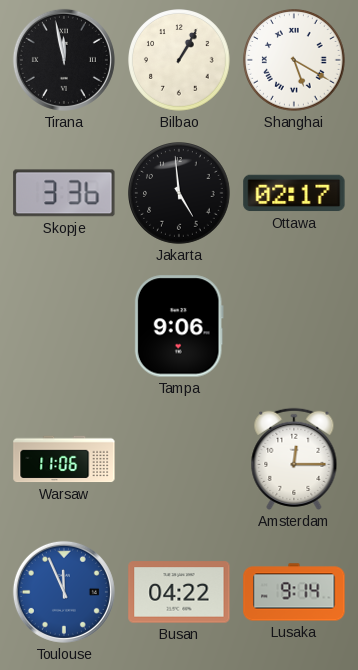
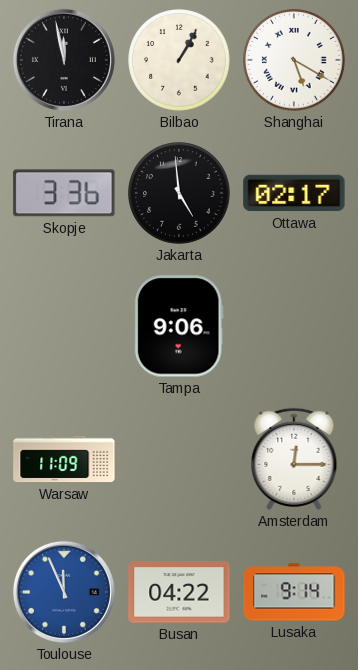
Warsaw: 11:06 -> 11:09
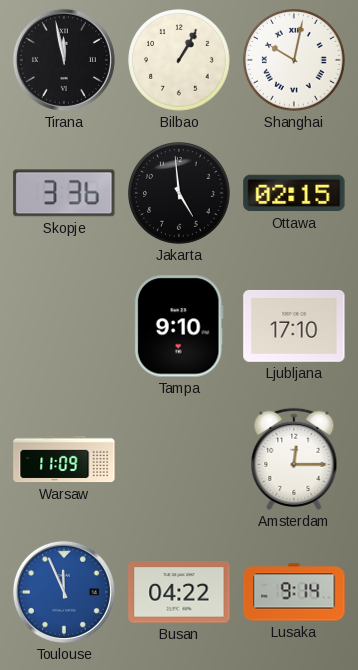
Shanghai: 5:20 -> 10:02
Ottawa: 02:17 -> 02:15
Tampa: 9:06 -> 9:10
Ljubljana: none -> 17:10
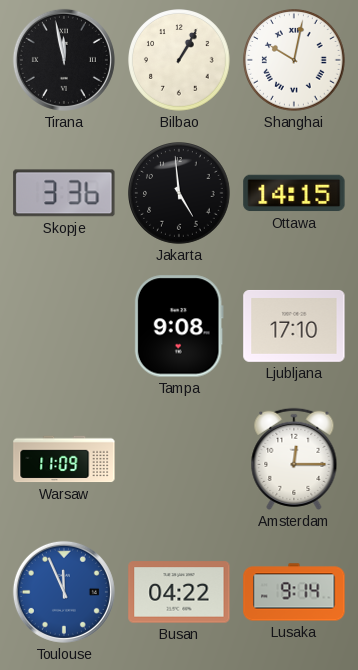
Ottawa: 02:15 -> 14:15
Tampa: 9:10 -> 9:08
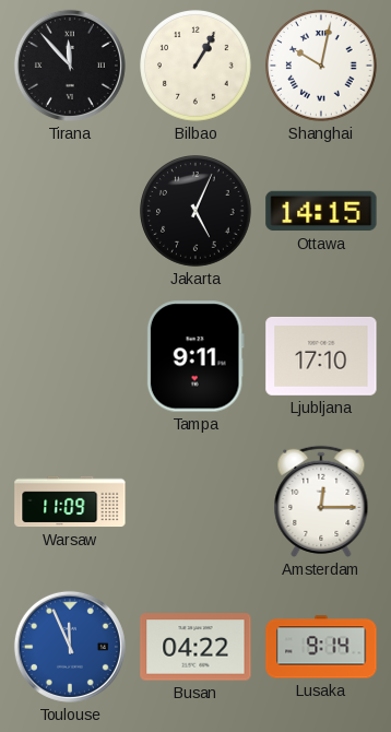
Tirana: 11:58 -> 11:53
Skopje: 3:36 -> none
Jakarta: 4:59 -> 5:04
Tampa: 9:08 -> 9:11
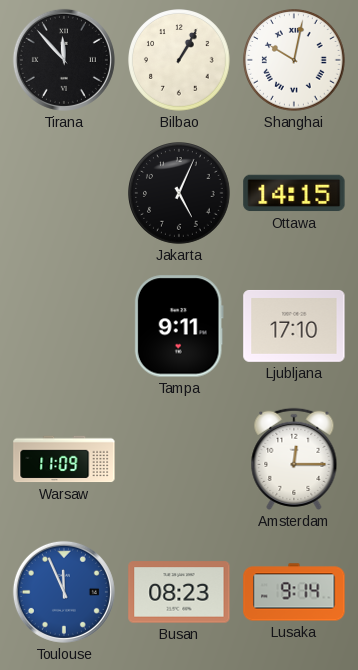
Busan: 04:22 -> 08:23
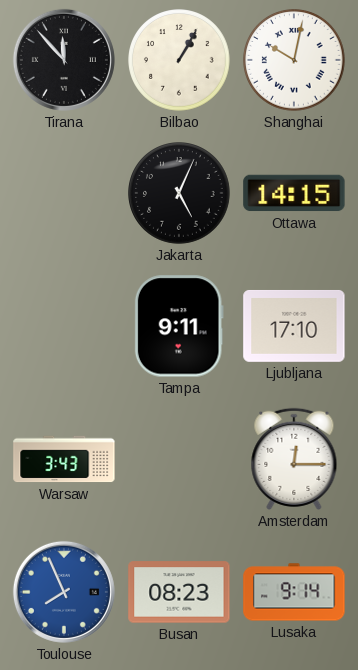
Warsaw: 11:09 -> 3:43
Toulouse: 11:56 -> 7:56
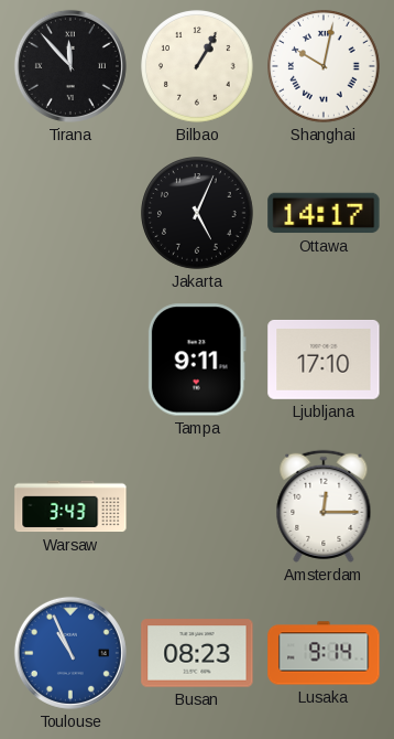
Ottawa: 14:15 -> 14:17
Toulouse: 7:56 -> 10:56
